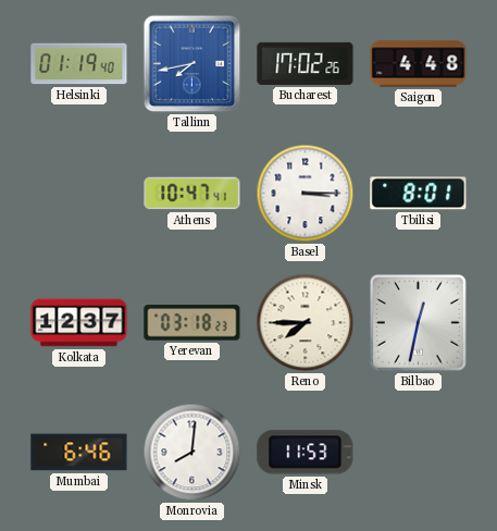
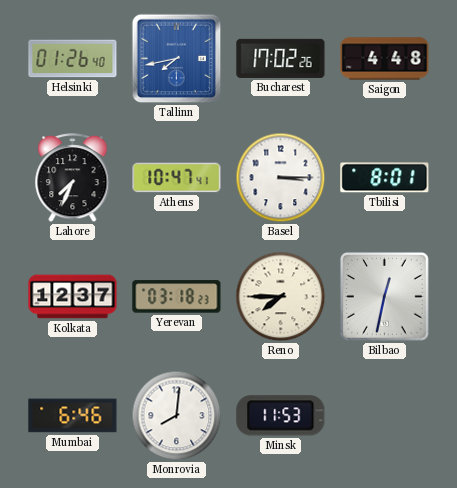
Helsinki: 01:19 -> 01:26
Lahore: none -> 7:34
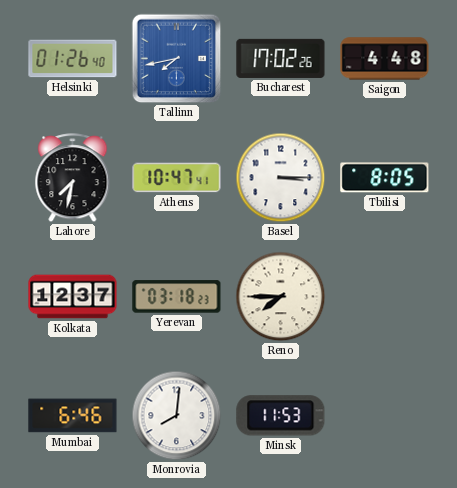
Lahore: 7:34 -> 7:32
Tbilisi: 8:01 -> 8:05
Bilbao: 12:32 -> none
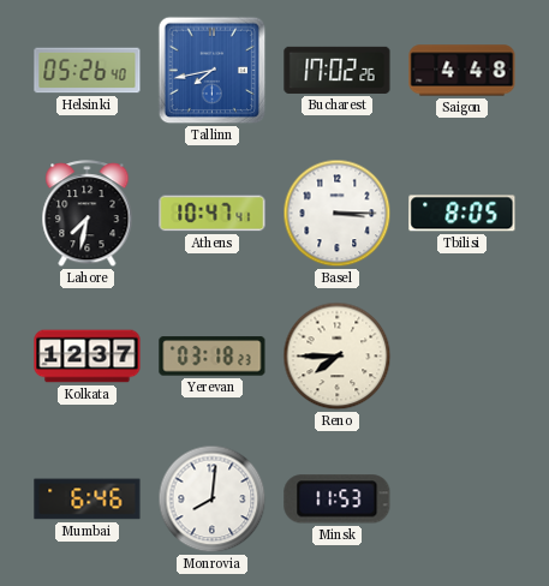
Helsinki: 01:26 -> 05:26
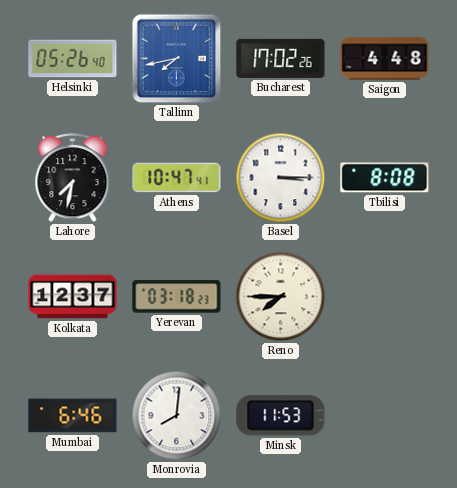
Tbilisi: 8:05 -> 8:08
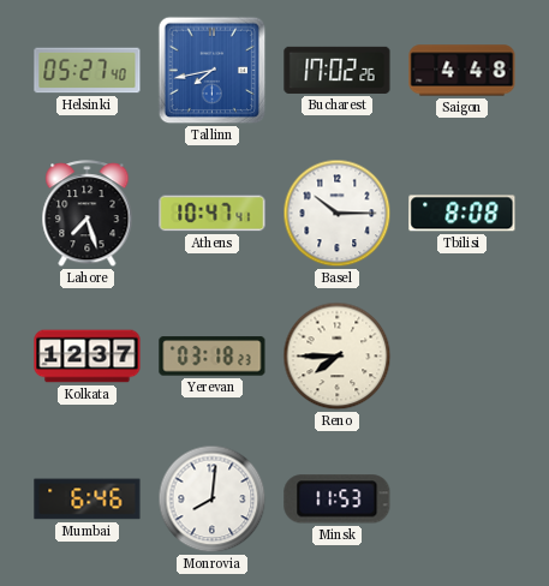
Helsinki: 05:26 -> 05:27
Lahore: 7:32 -> 7:27
Basel: 3:15 -> 10:15
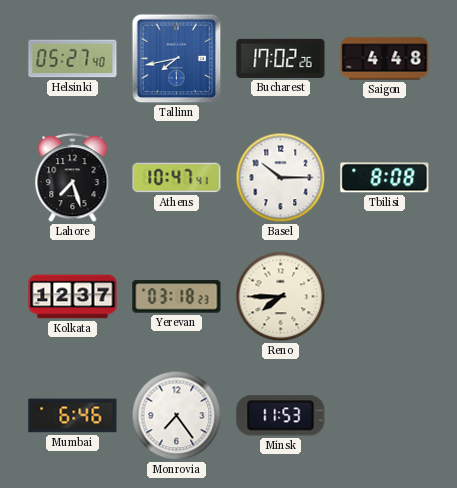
Monrovia: 8:01 -> 7:24
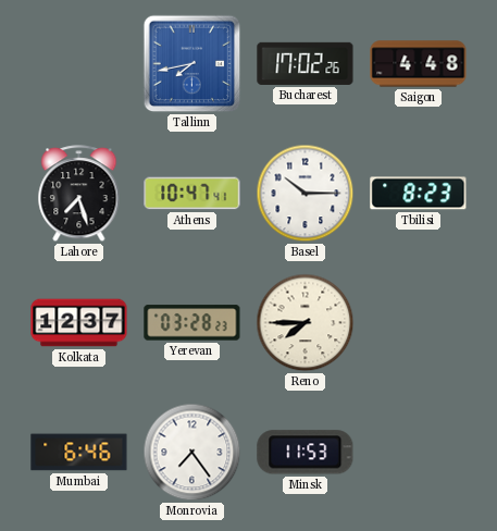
Helsinki: 05:27 -> none
Tbilisi: 8:08 -> 8:23
Yerevan: 03:18 -> 03:28
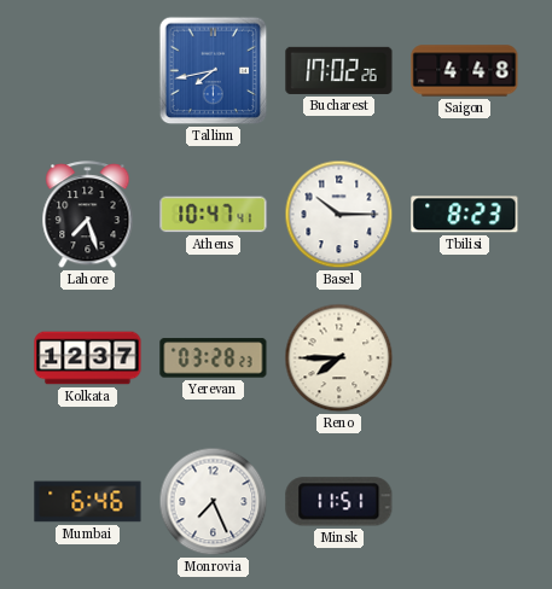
Monrovia: 7:24 -> 7:26
Minsk: 11:53 -> 11:51
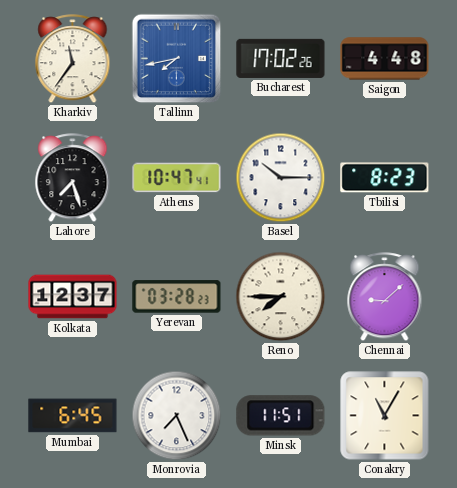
Kharkiv: none -> 11:36
Chennai: none -> 9:08
Mumbai: 6:46 -> 6:45
Conakry: none -> 11:05
